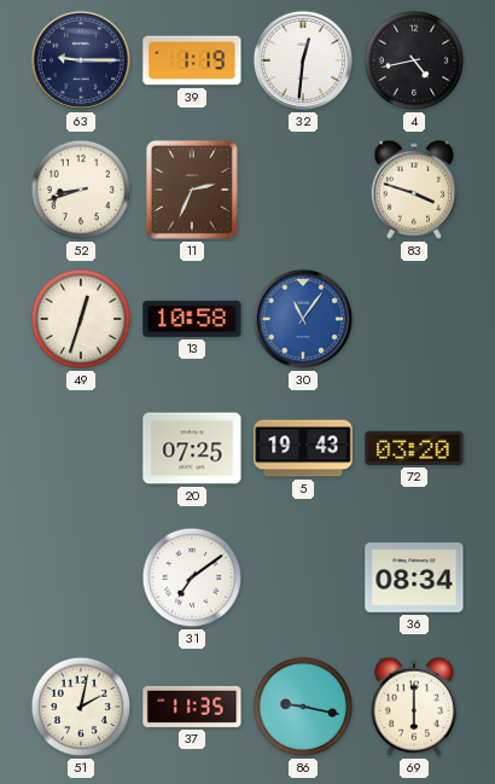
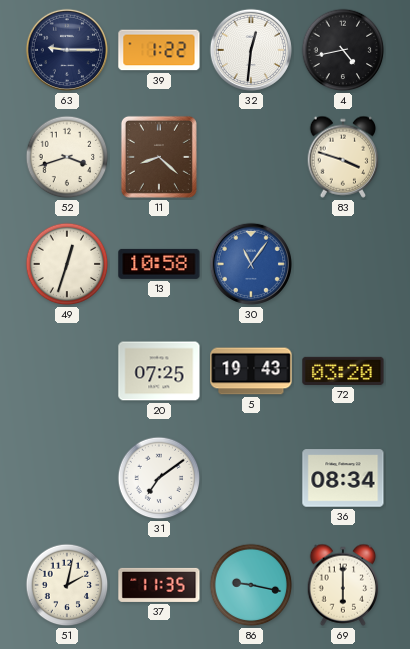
39: 1:19 -> 1:22
52: 8:42 -> 3:42
11: 2:34 -> 8:22
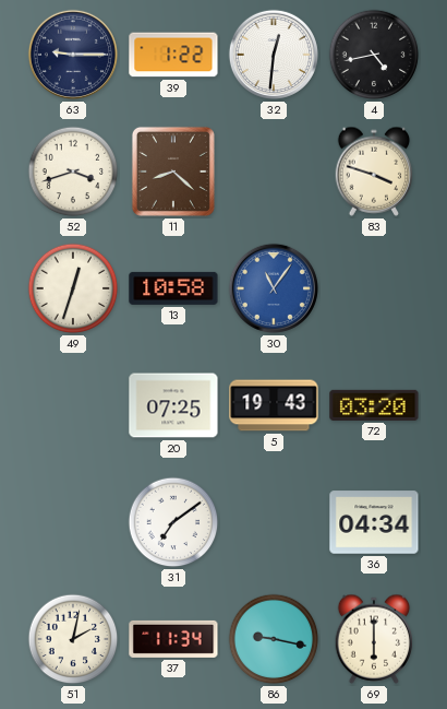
36: 08:34 -> 04:34
37: 11:35 -> 11:34
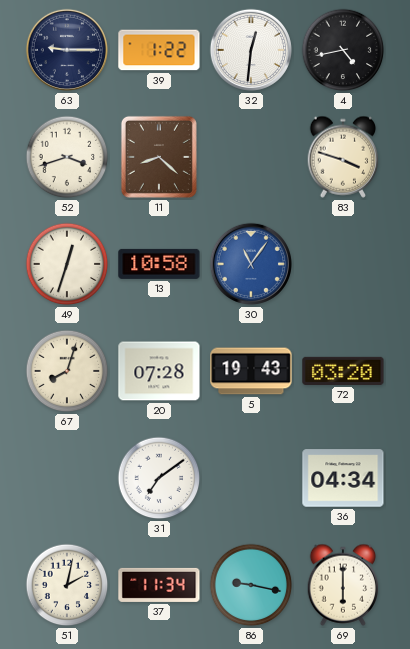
67: none -> 8:03
20: 07:25 -> 07:28
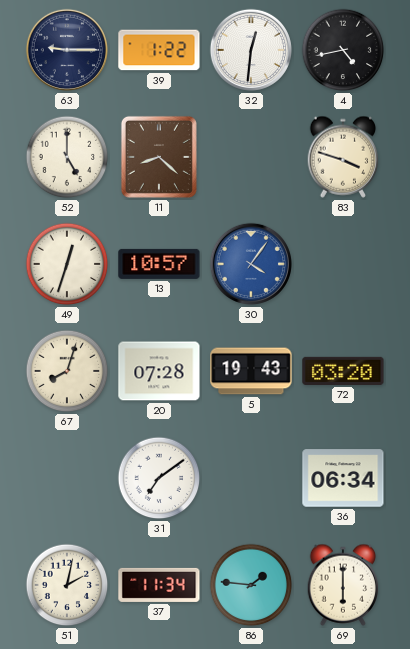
52: 3:42 -> 5:00
13: 10:58 -> 10:57
30: 11:06 -> 4:06
36: 04:34 -> 06:34
86: 9:17 -> 1:46
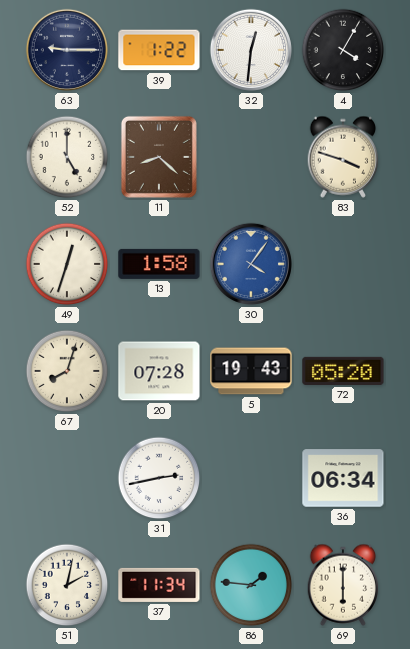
4: 4:43 -> 4:05
13: 10:57 -> 1:58
72: 03:20 -> 05:20
31: 7:09 -> 2:43
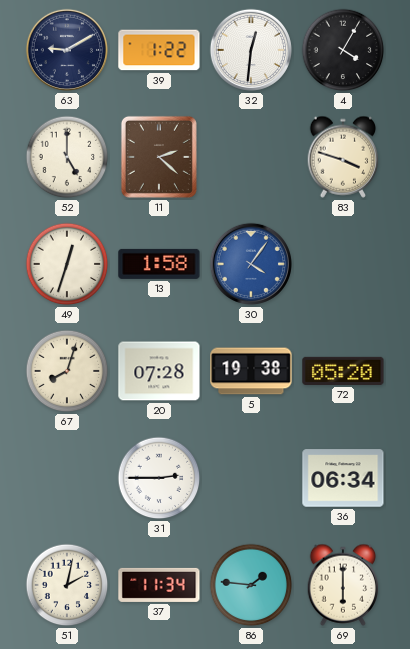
63: 9:15 -> 9:10
11: 8:22 -> 2:22
5: 19:43 -> 19:38
31: 2:43 -> 2:45
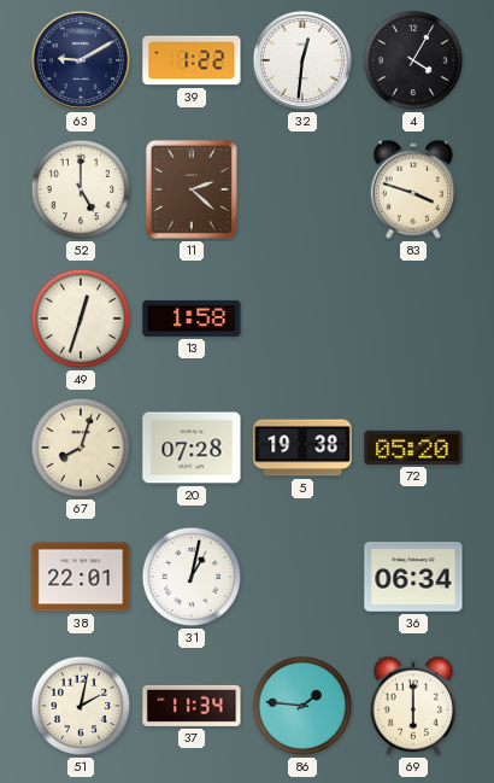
30: 4:06 -> none
38: none -> 22:01
31: 2:45 -> 1:02
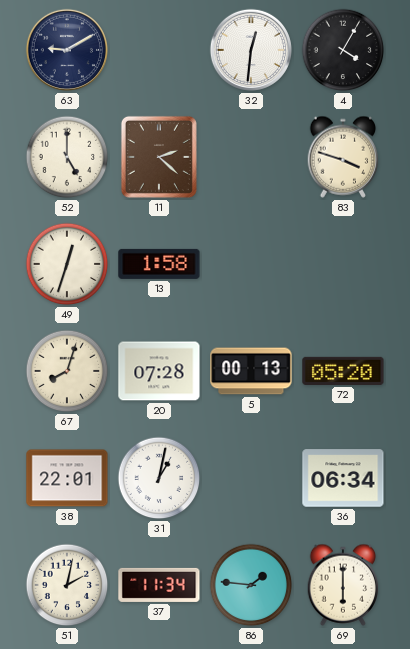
39: 1:22 -> none
5: 19:38 -> 00:13
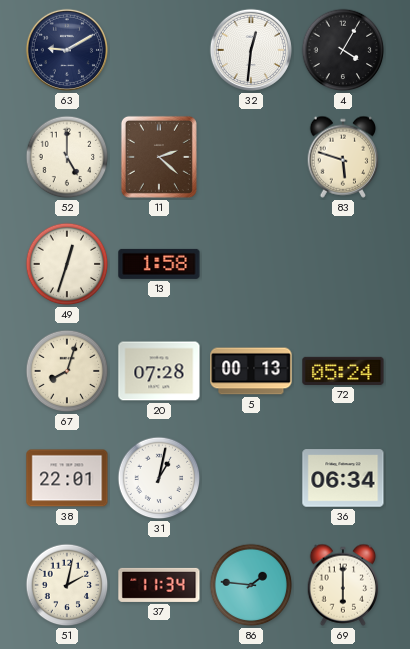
83: 3:48 -> 5:48
72: 05:20 -> 05:24
